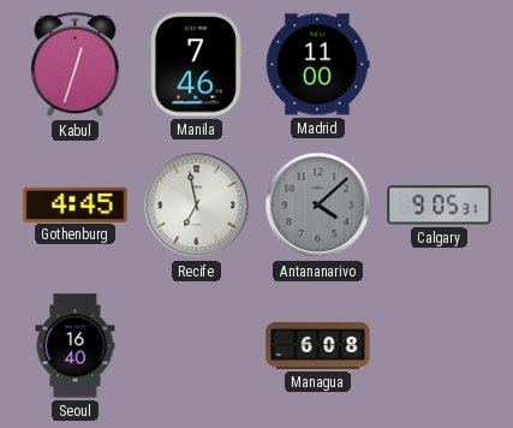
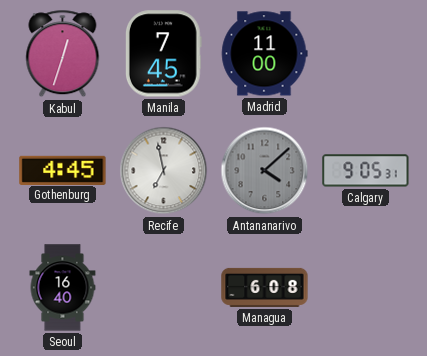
Manila: 7:46 -> 7:45
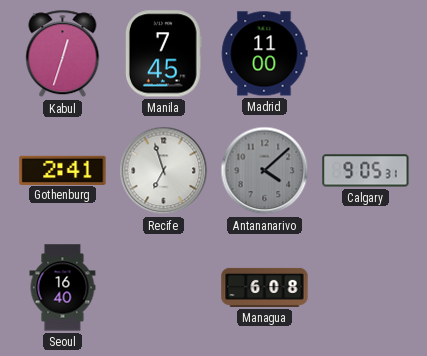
Gothenburg: 4:45 -> 2:41
Recife: 6:58 -> 6:57
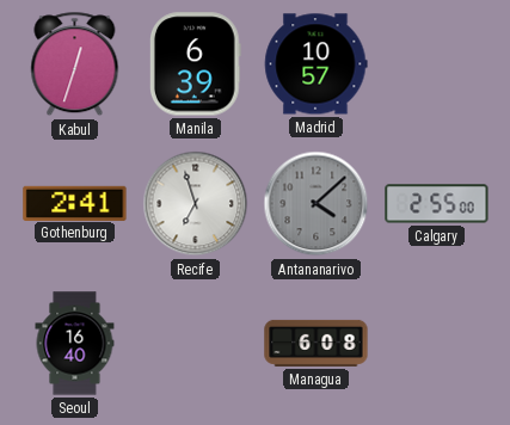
Manila: 7:45 -> 6:39
Madrid: 11:00 -> 10:57
Calgary: 9:05 -> 2:55
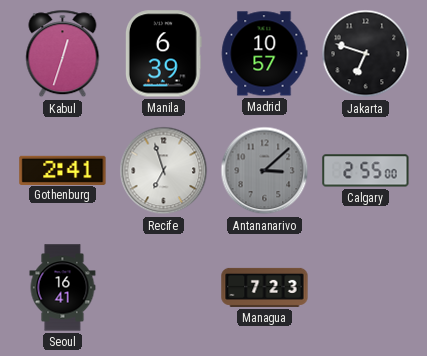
Jakarta: none -> 6:48
Antananarivo: 4:08 -> 3:08
Seoul: 16:40 -> 16:41
Managua: 6:08 -> 7:23
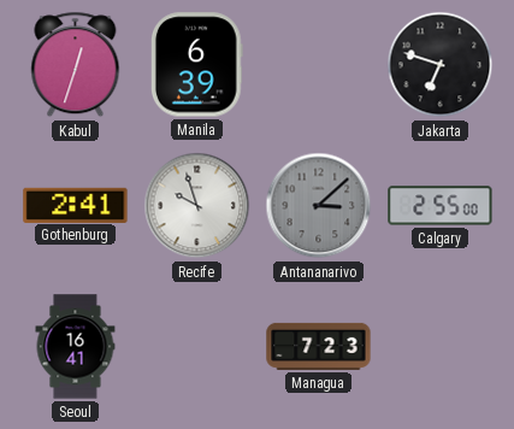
Madrid: 10:57 -> none
Recife: 6:57 -> 9:57
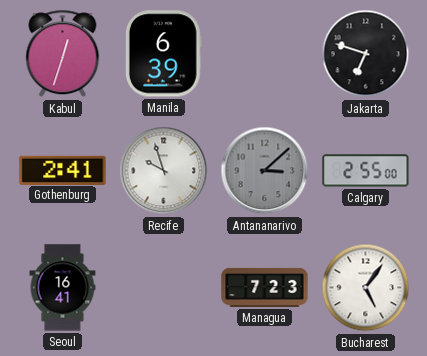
Bucharest: none -> 5:06
